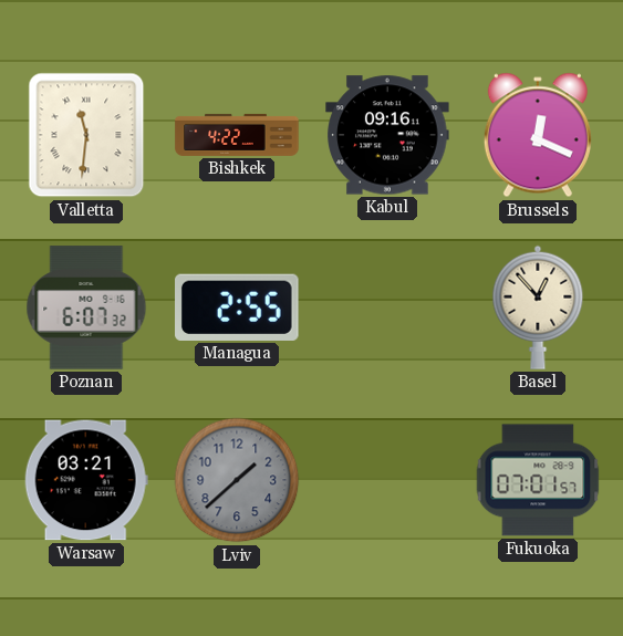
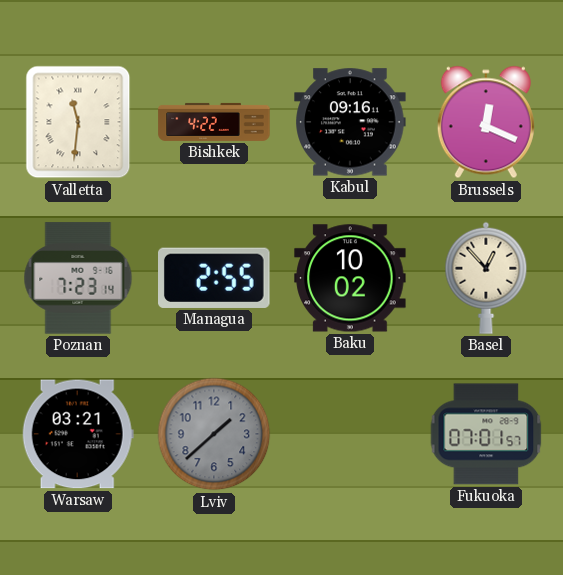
Poznan: 6:07 -> 7:23
Baku: none -> 10:02
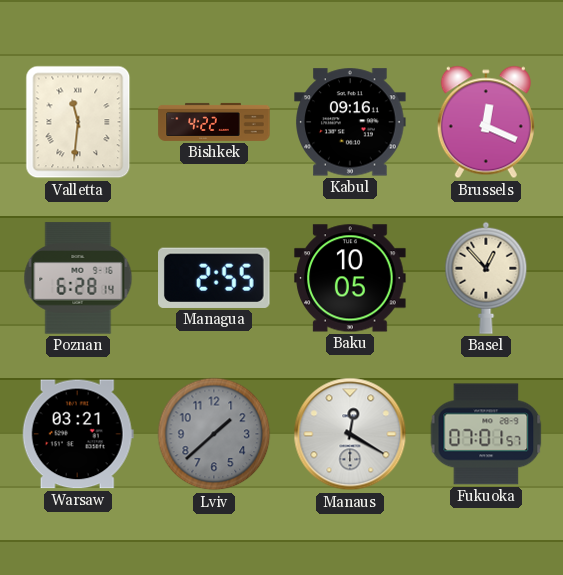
Poznan: 7:23 -> 6:28
Baku: 10:02 -> 10:05
Manaus: none -> 12:20
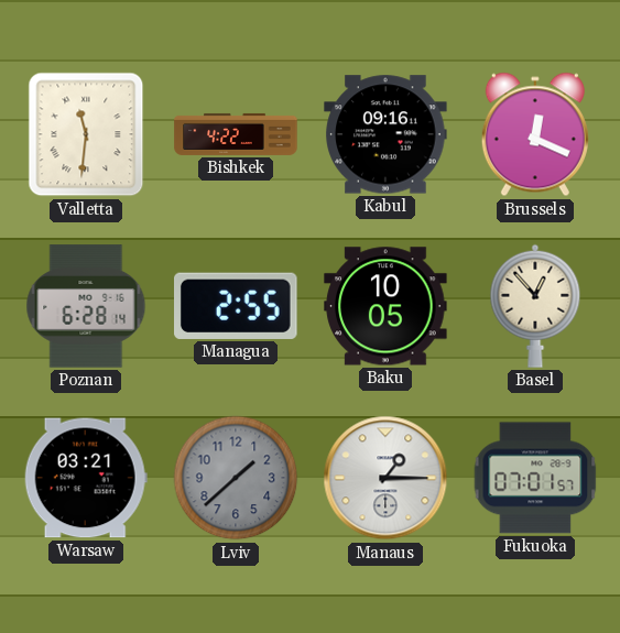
Manaus: 12:20 -> 1:15
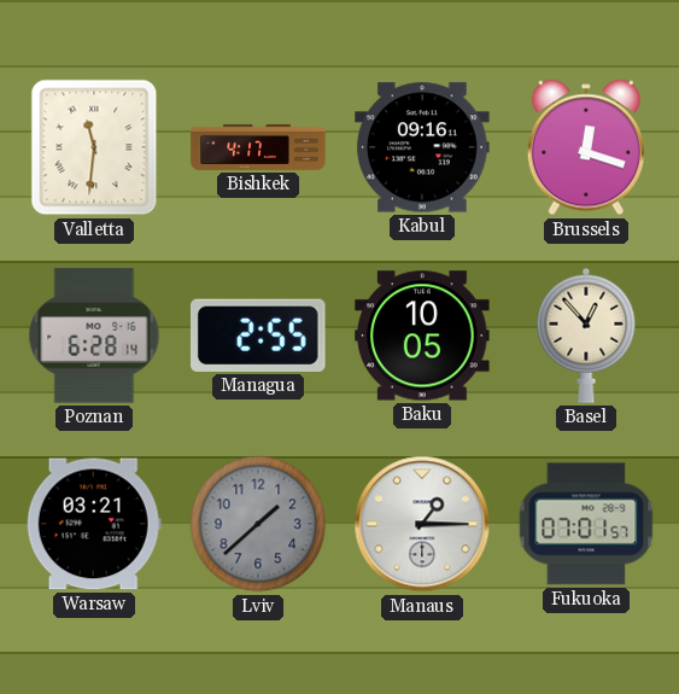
Bishkek: 4:22 -> 4:17
Brussels: 12:19 -> 12:18
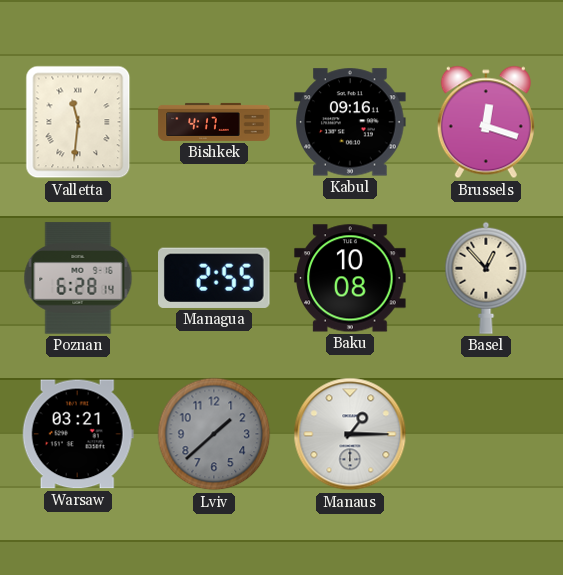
Baku: 10:05 -> 10:08
Fukuoka: 07:01 -> none
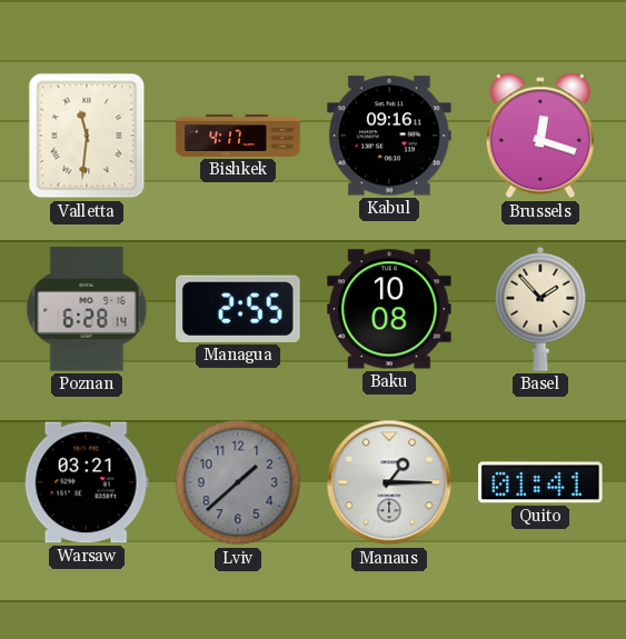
Basel: 12:53 -> 1:53
Quito: none -> 01:41
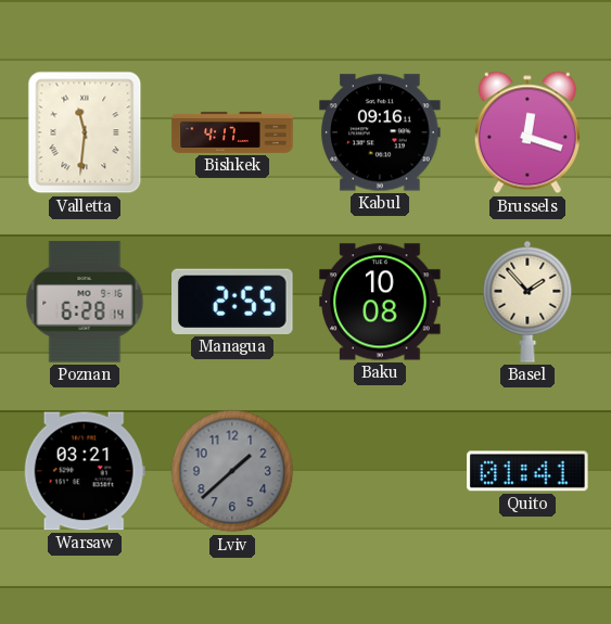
Manaus: 1:15 -> none
